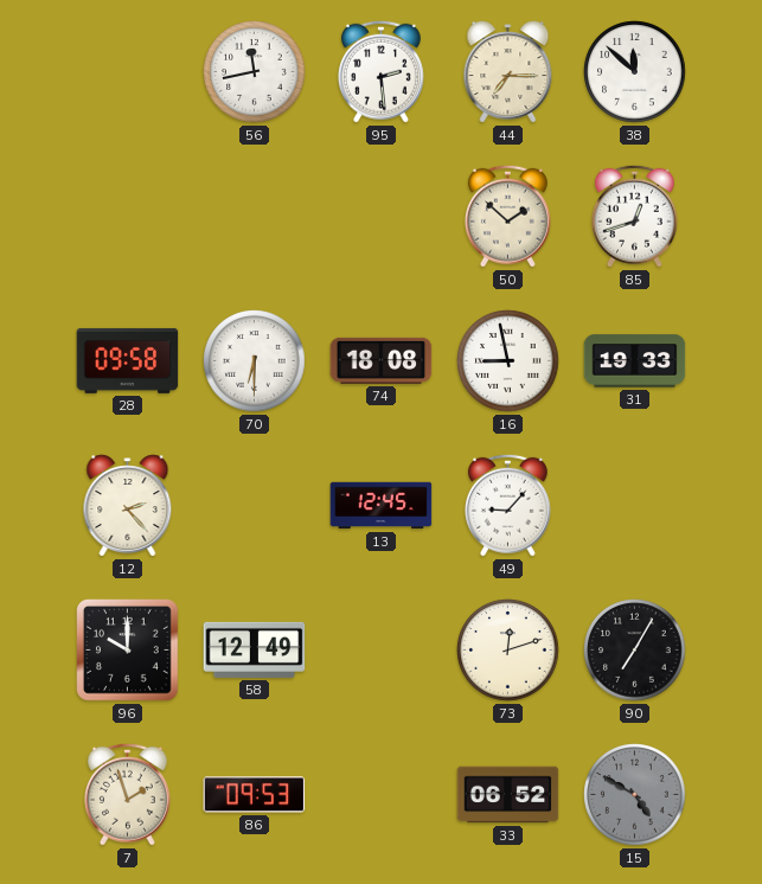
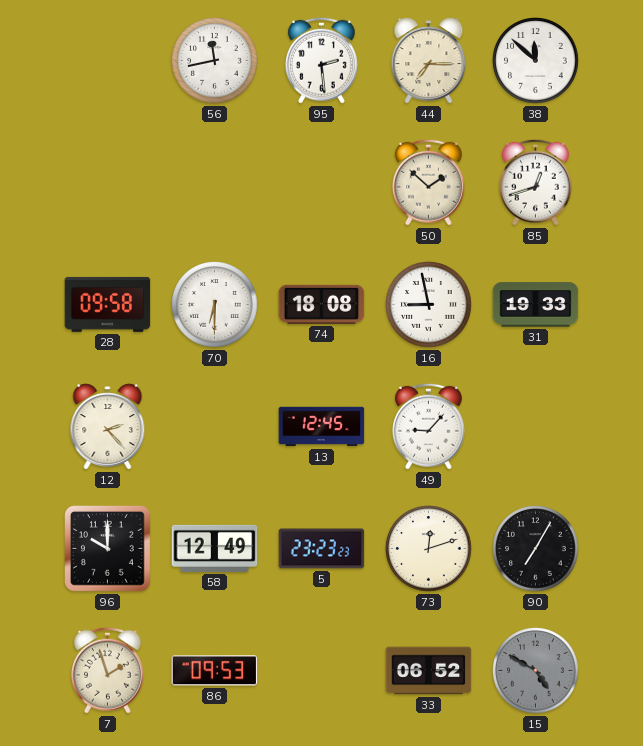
5: none -> 23:23
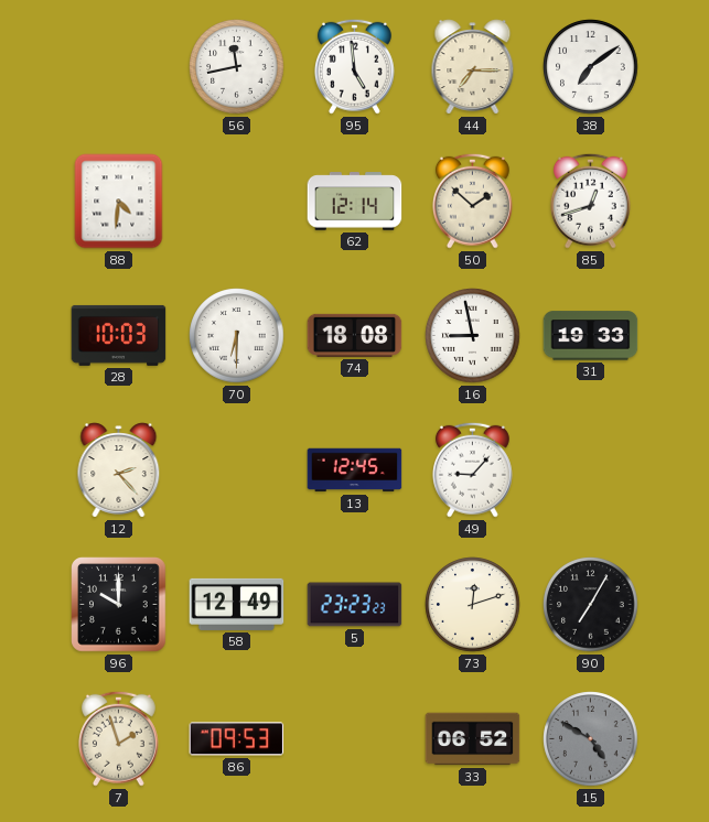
95: 2:29 -> 4:59
38: 11:52 -> 7:09
88: none -> 4:31
62: none -> 12:14
28: 09:58 -> 10:03
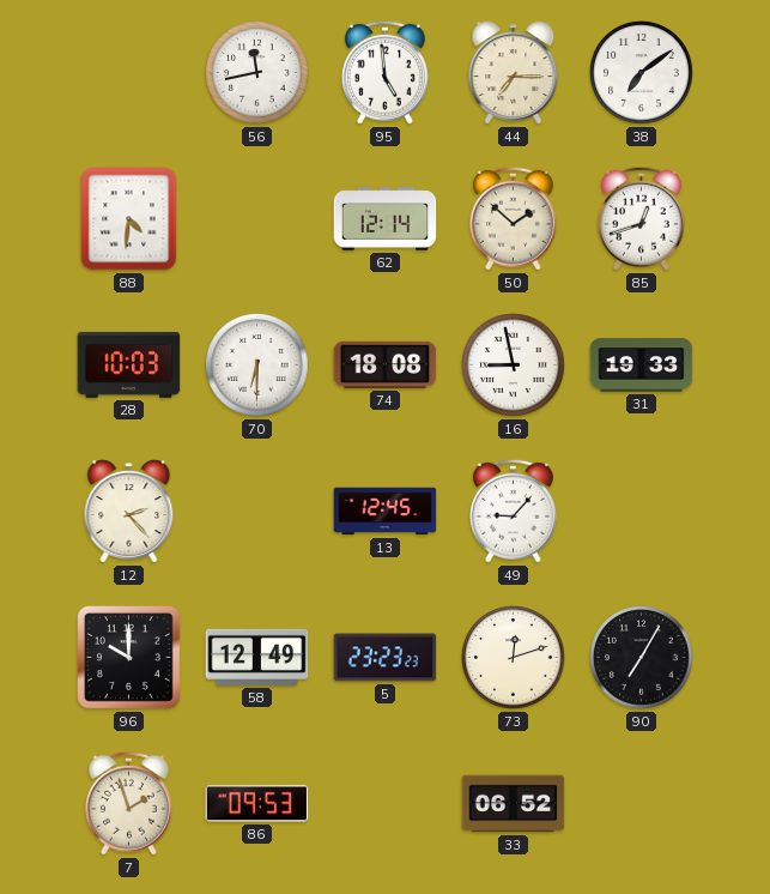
15: 4:50 -> none
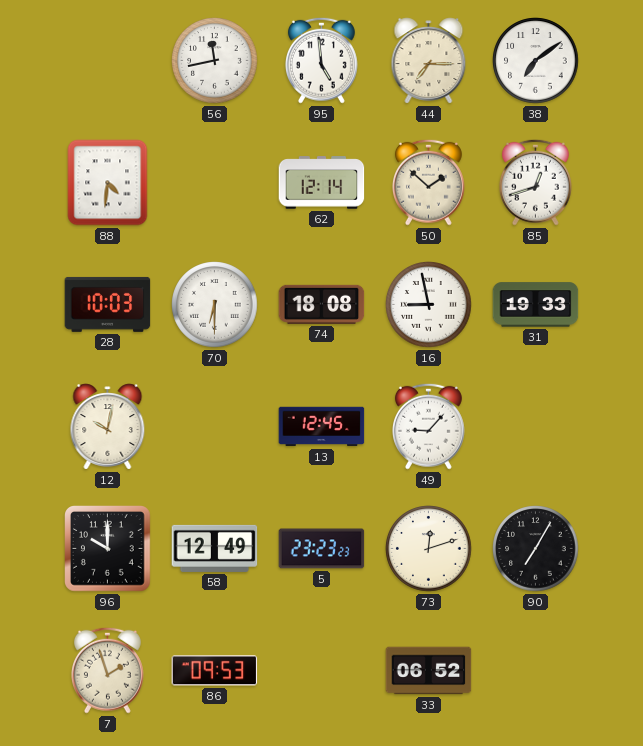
12: 2:23 -> 10:02
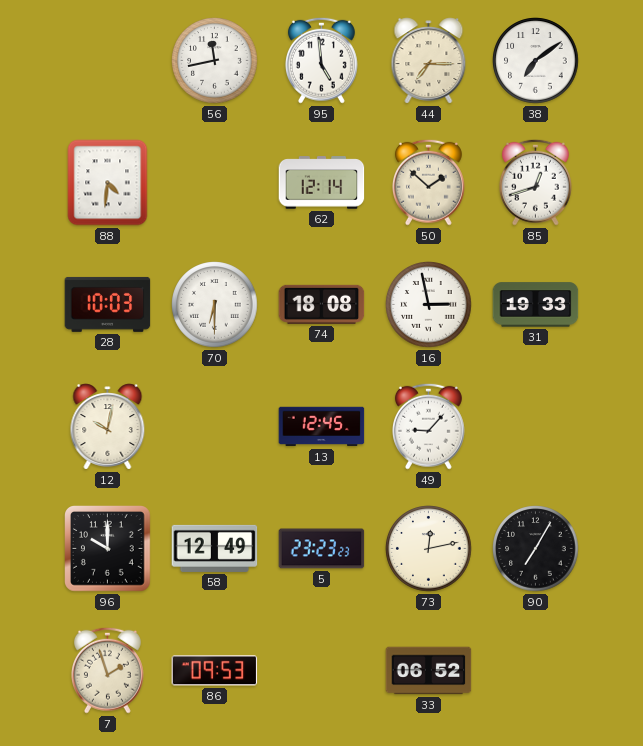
16: 8:58 -> 2:58
73: 12:12 -> 12:13
